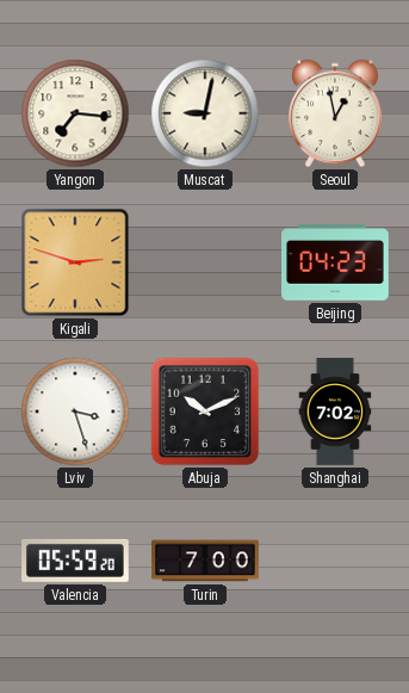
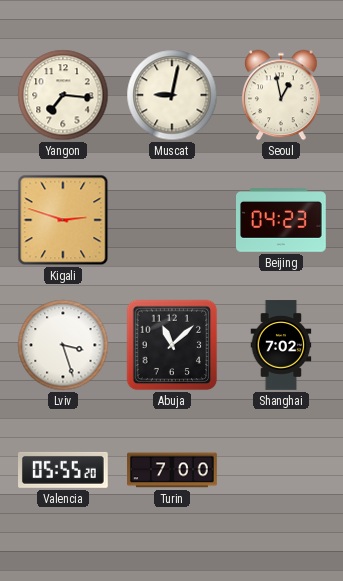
Abuja: 10:11 -> 11:08
Valencia: 05:59 -> 05:55
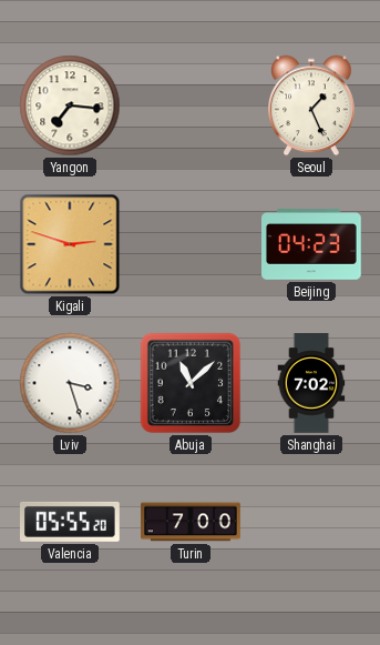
Muscat: 9:02 -> none
Seoul: 12:58 -> 1:26
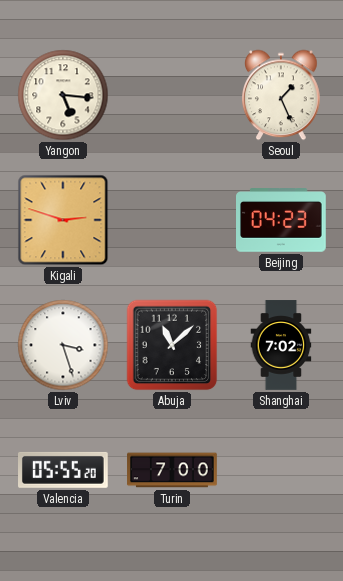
Yangon: 7:16 -> 5:16
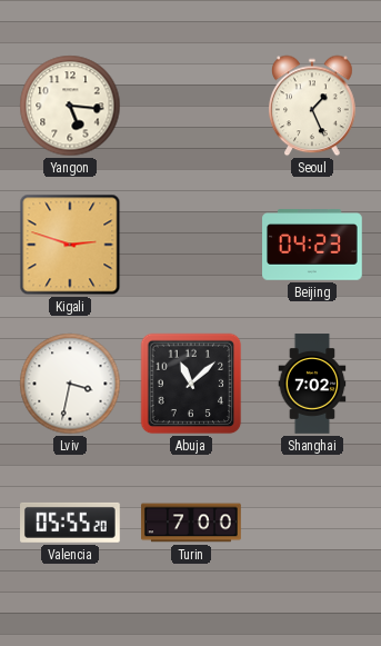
Lviv: 3:27 -> 3:32
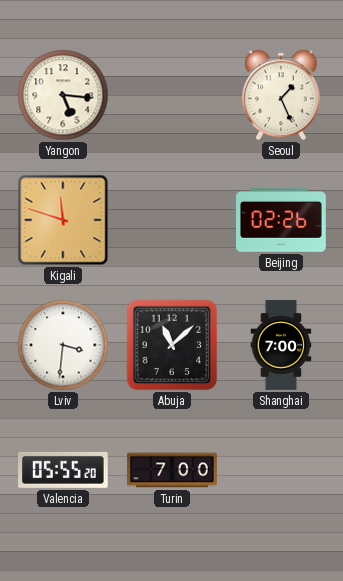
Kigali: 2:48 -> 11:48
Beijing: 04:23 -> 02:26
Lviv: 3:32 -> 3:31
Shanghai: 7:02 -> 7:00
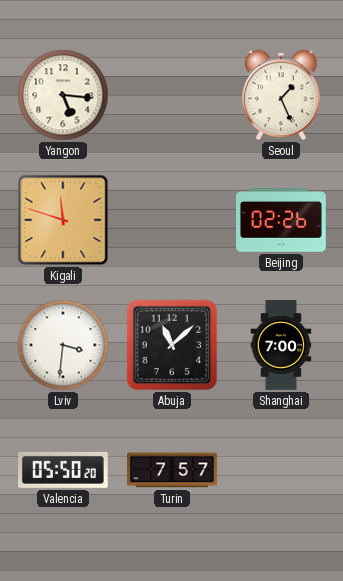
Valencia: 05:55 -> 05:50
Turin: 7:00 -> 7:57
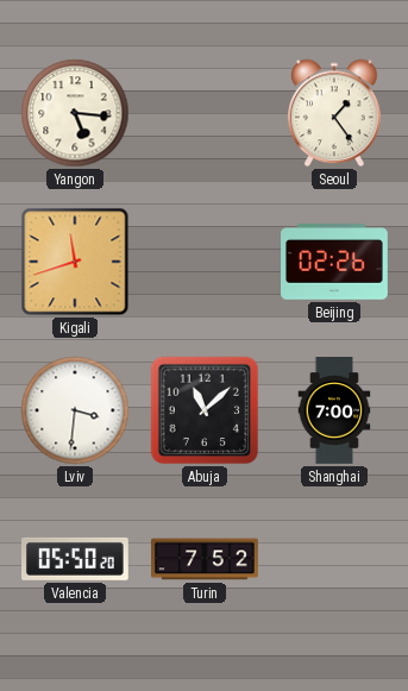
Seoul: 1:26 -> 1:24
Kigali: 11:48 -> 11:42
Turin: 7:57 -> 7:52
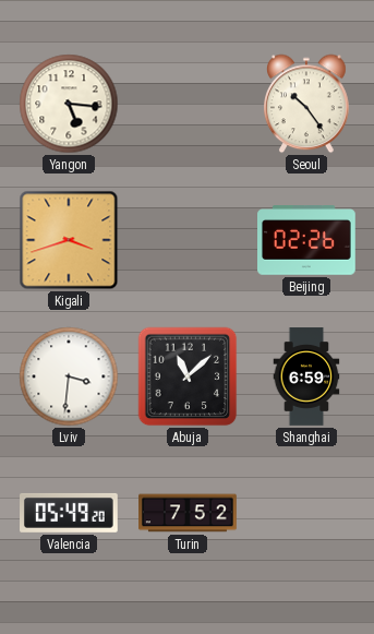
Seoul: 1:24 -> 10:24
Kigali: 11:42 -> 3:42
Shanghai: 7:00 -> 6:59
Valencia: 05:50 -> 05:49
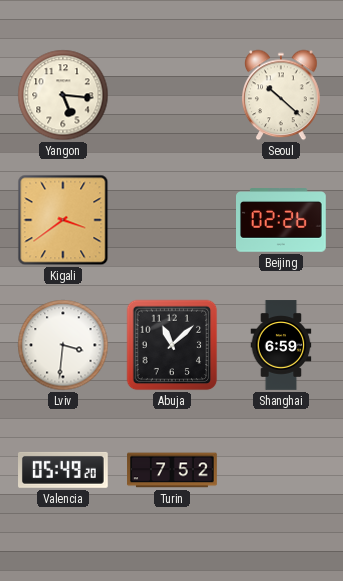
Seoul: 10:24 -> 10:22
Kigali: 3:42 -> 3:39
